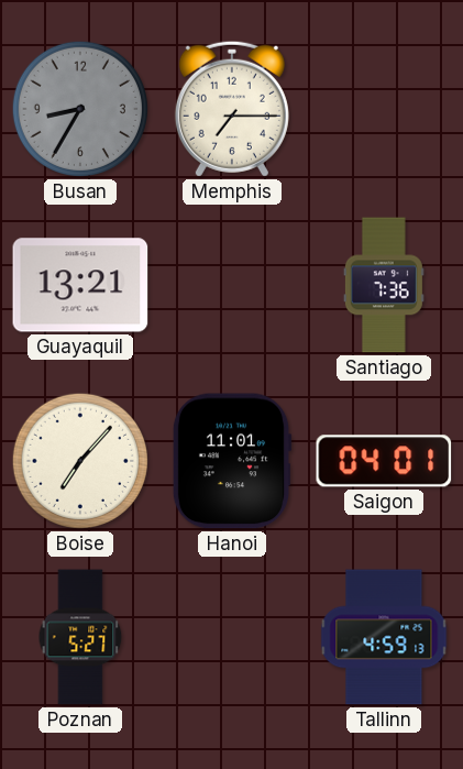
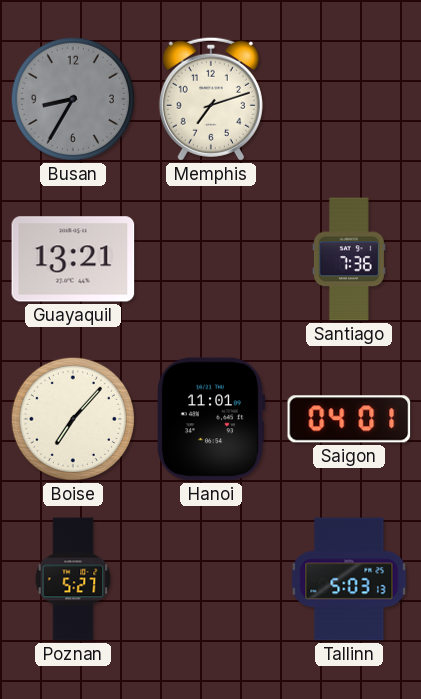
Memphis: 7:15 -> 7:12
Tallinn: 4:59 -> 5:03
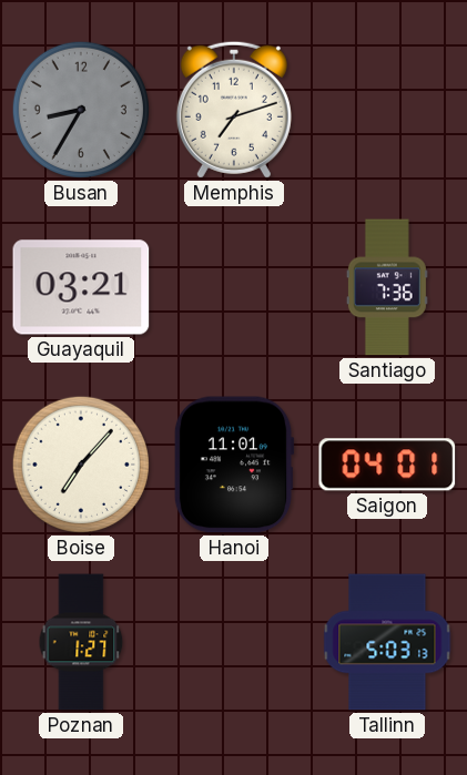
Guayaquil: 13:21 -> 03:21
Poznan: 5:27 -> 1:27
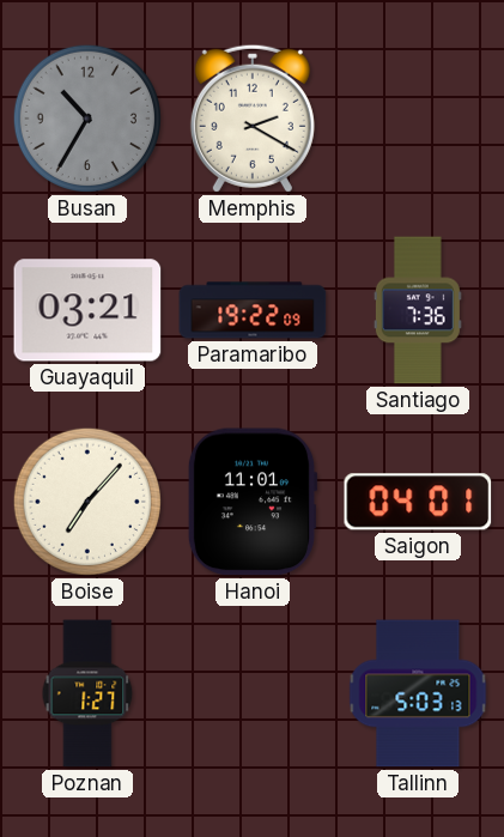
Busan: 8:35 -> 10:35
Memphis: 7:12 -> 2:20
Paramaribo: none -> 19:22
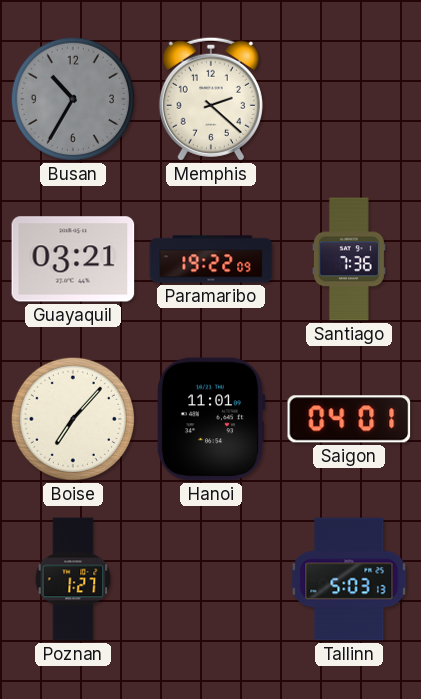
Memphis: 2:20 -> 2:22
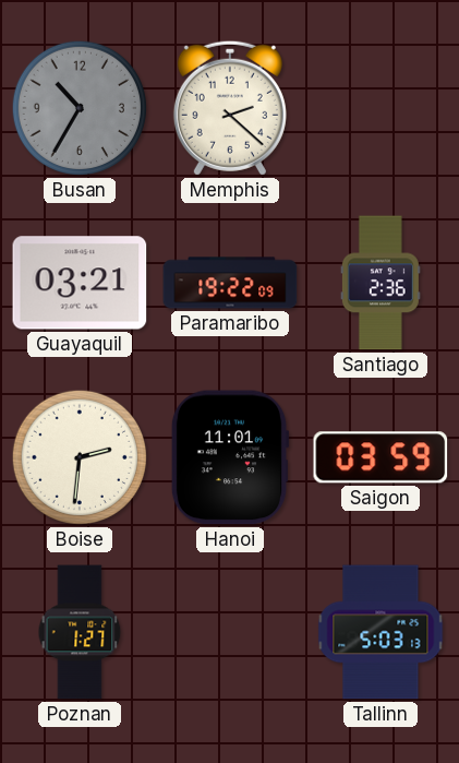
Santiago: 7:36 -> 2:36
Boise: 7:07 -> 2:31
Saigon: 04:01 -> 03:59
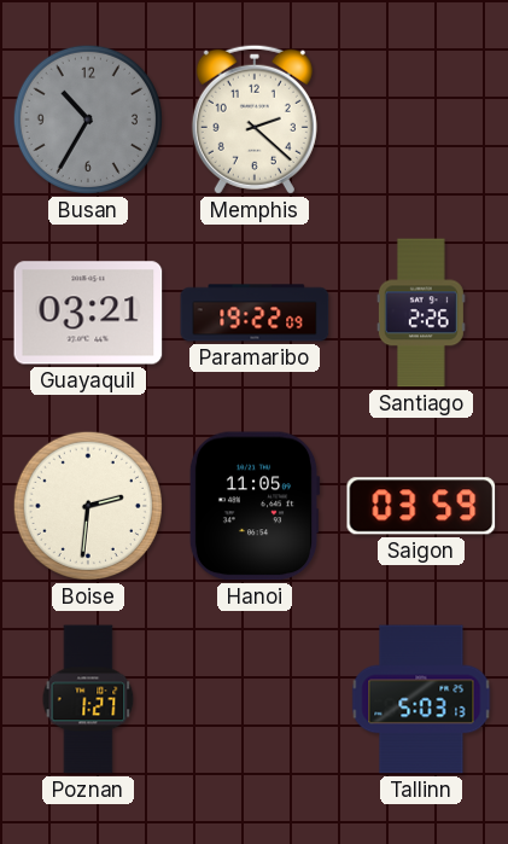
Santiago: 2:36 -> 2:26
Hanoi: 11:01 -> 11:05
